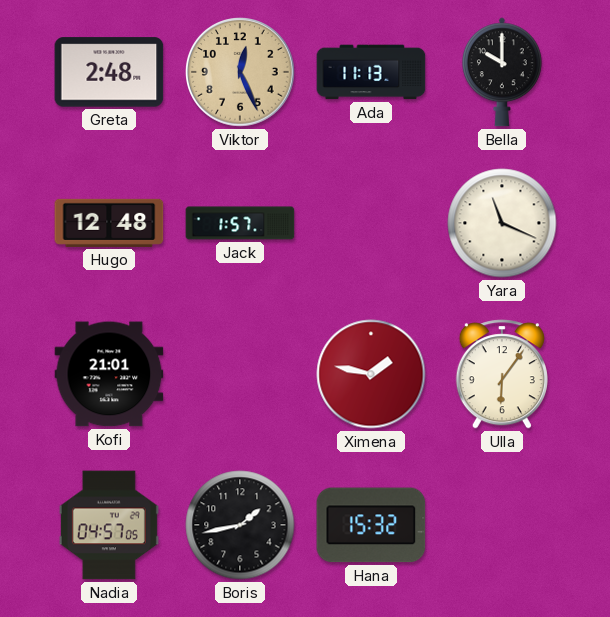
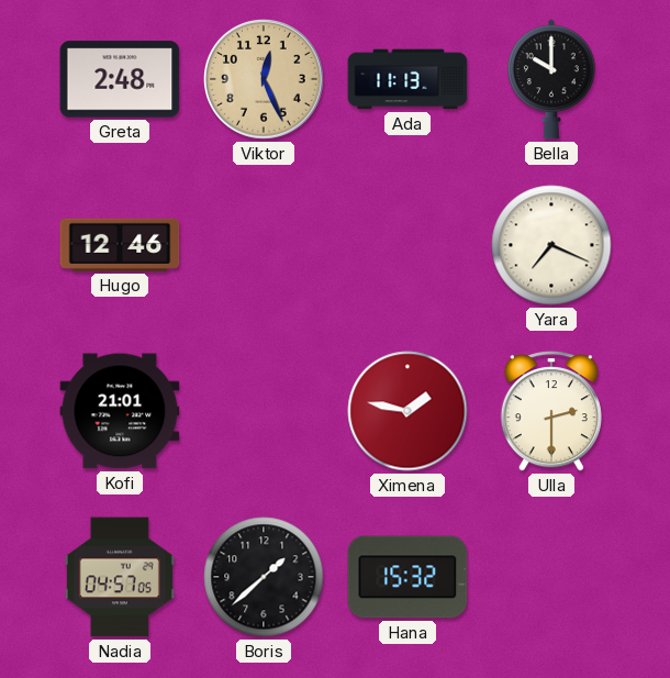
Hugo: 12:48 -> 12:46
Jack: 1:57 -> none
Yara: 11:19 -> 7:19
Ulla: 6:06 -> 2:30
Boris: 1:43 -> 1:38
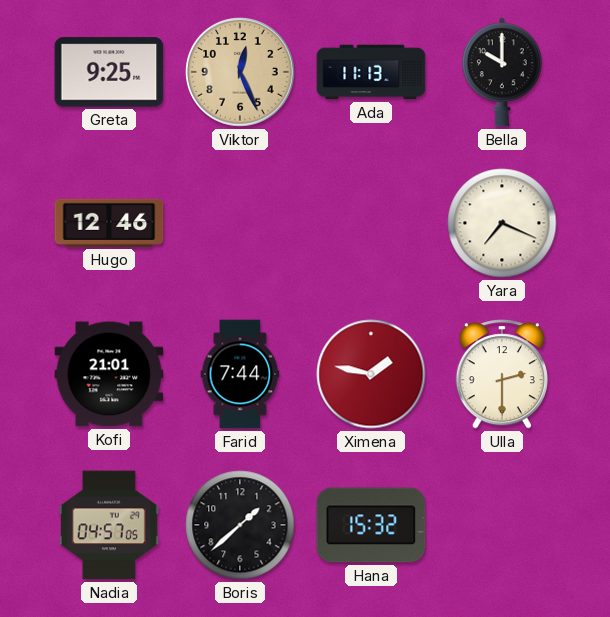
Greta: 2:48 -> 9:25
Farid: none -> 7:44
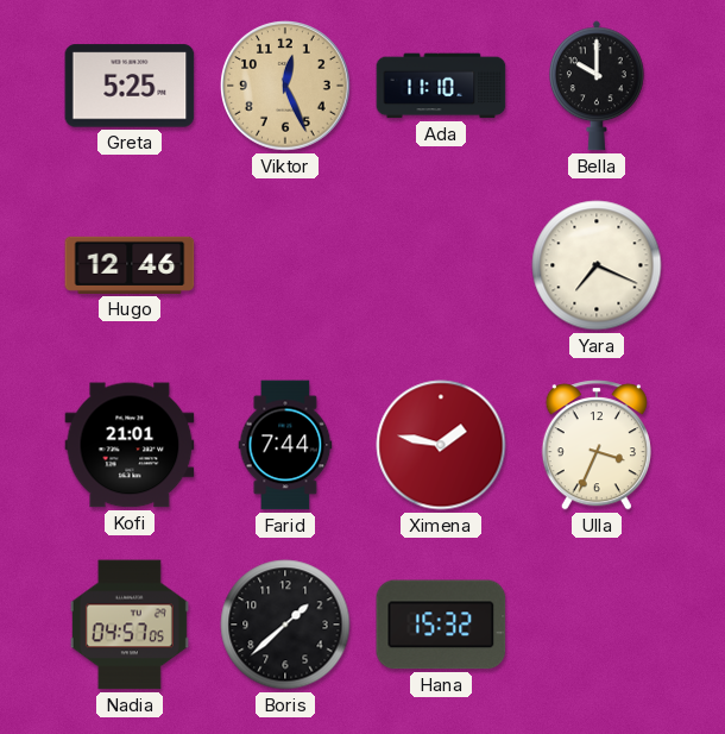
Greta: 9:25 -> 5:25
Ada: 11:13 -> 11:10
Ulla: 2:30 -> 3:34
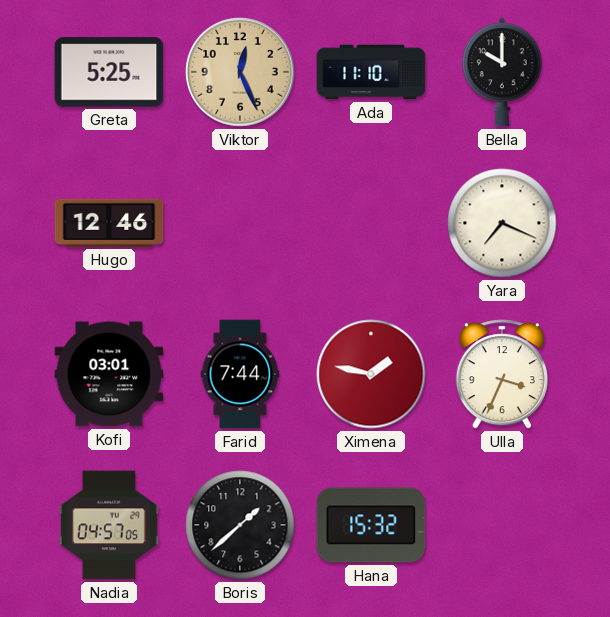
Kofi: 21:01 -> 03:01
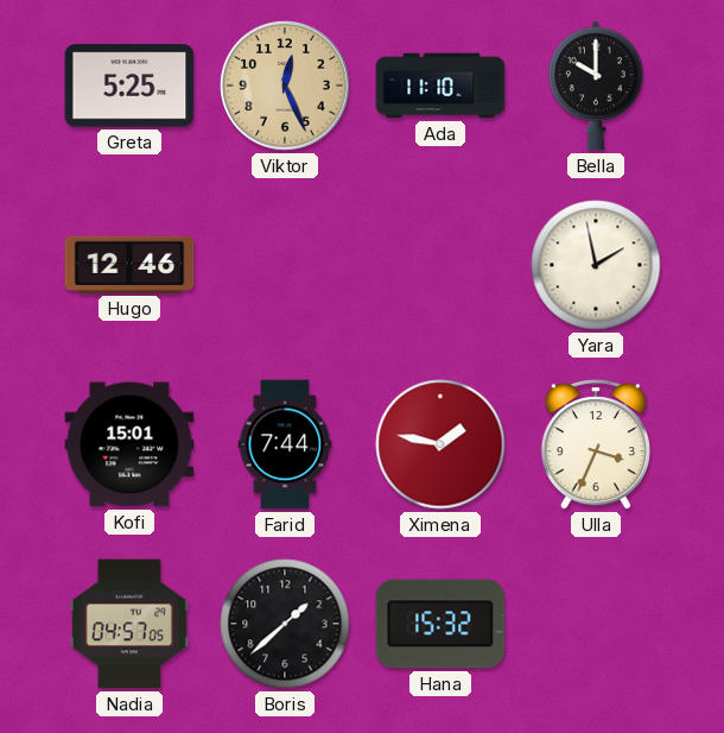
Yara: 7:19 -> 1:58
Kofi: 03:01 -> 15:01
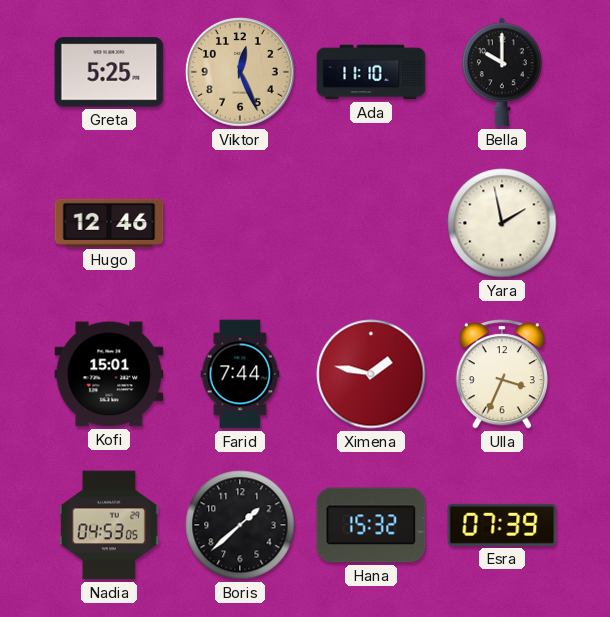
Nadia: 04:57 -> 04:53
Esra: none -> 07:39
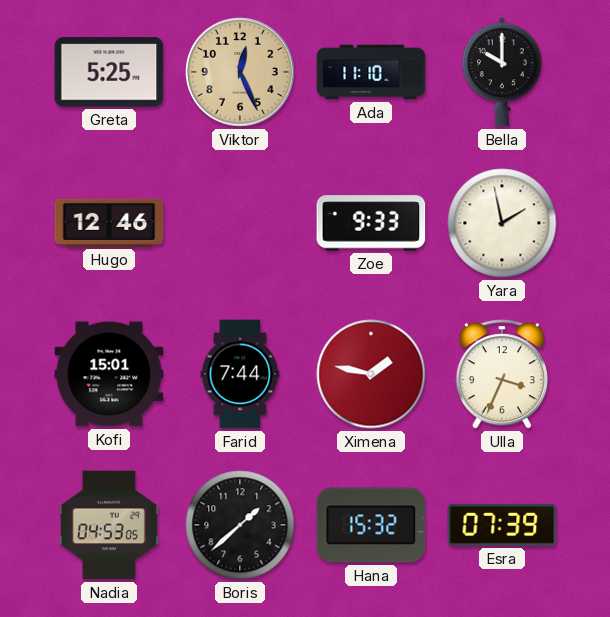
Zoe: none -> 9:33
